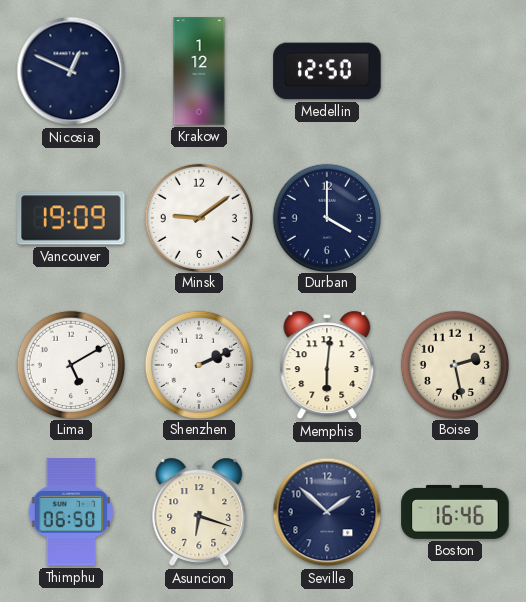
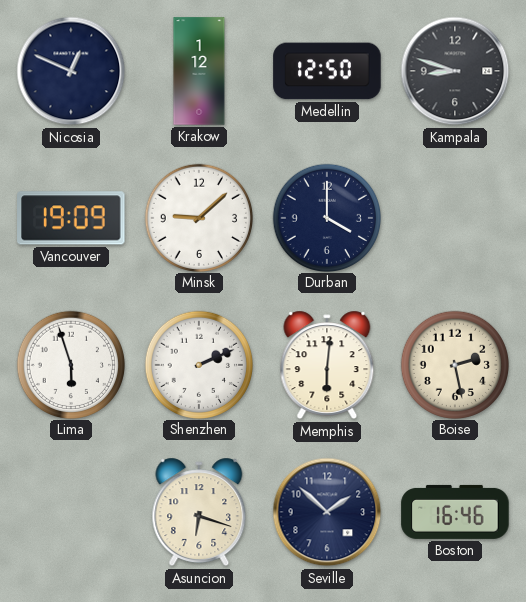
Kampala: none -> 8:48
Minsk: 9:09 -> 9:08
Lima: 5:10 -> 5:57
Thimphu: 06:50 -> none
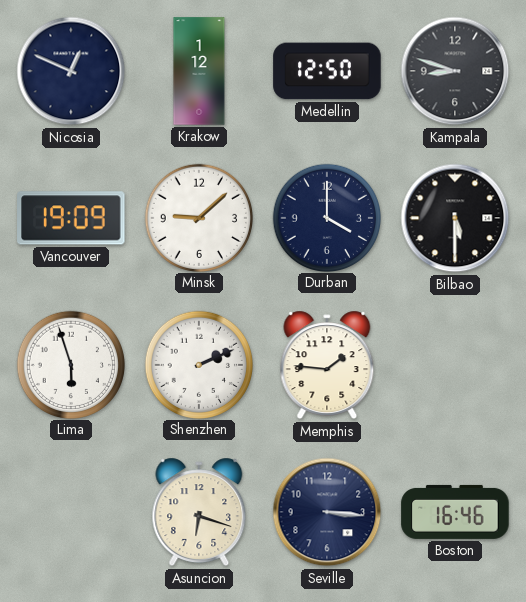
Bilbao: none -> 5:30
Memphis: 6:01 -> 1:46
Boise: 2:28 -> none
Seville: 1:52 -> 3:16
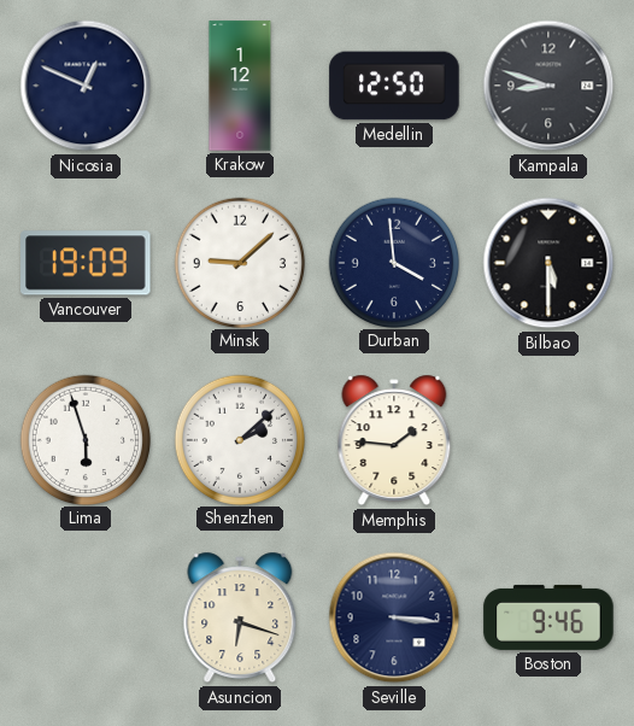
Durban: 4:00 -> 3:59
Shenzhen: 2:11 -> 2:08
Boston: 16:46 -> 9:46
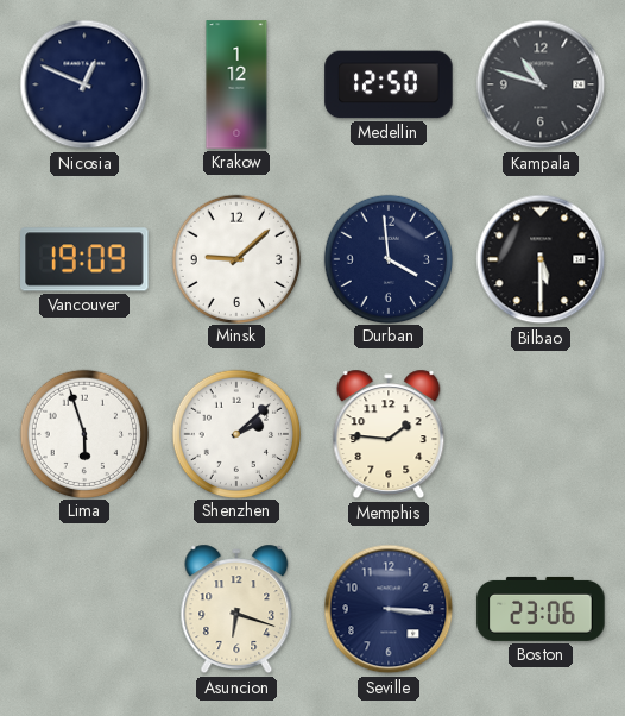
Kampala: 8:48 -> 10:48
Boston: 9:46 -> 23:06
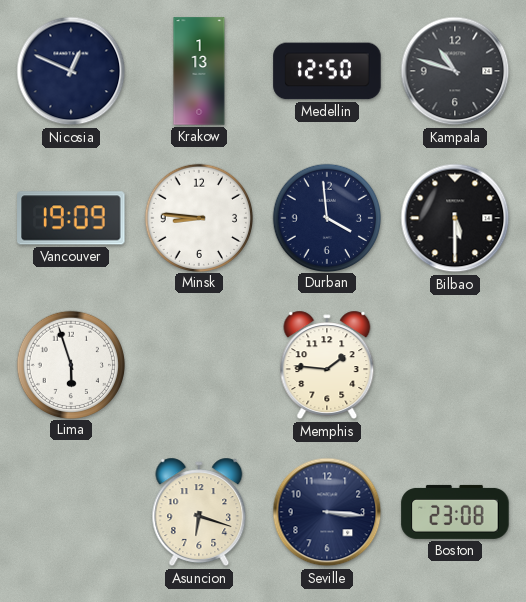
Krakow: 1:12 -> 1:13
Minsk: 9:08 -> 8:46
Shenzhen: 2:08 -> none
Boston: 23:06 -> 23:08
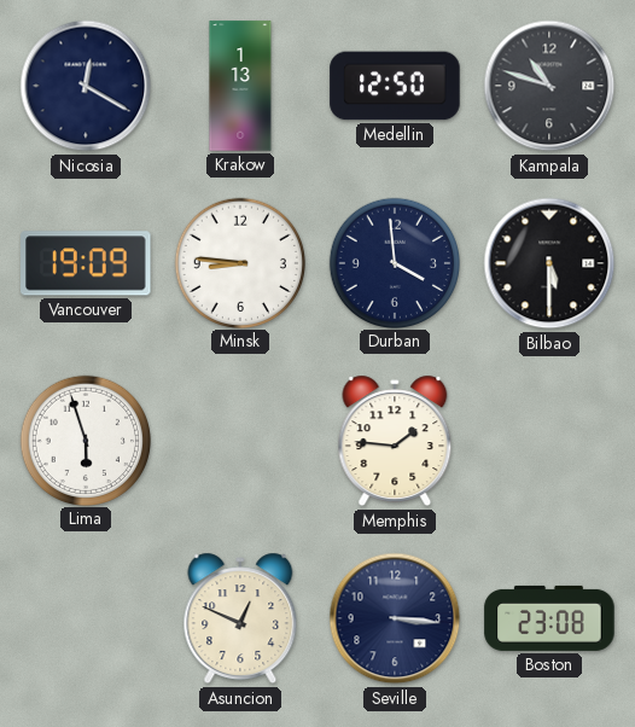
Nicosia: 12:49 -> 12:20
Asuncion: 6:18 -> 12:49
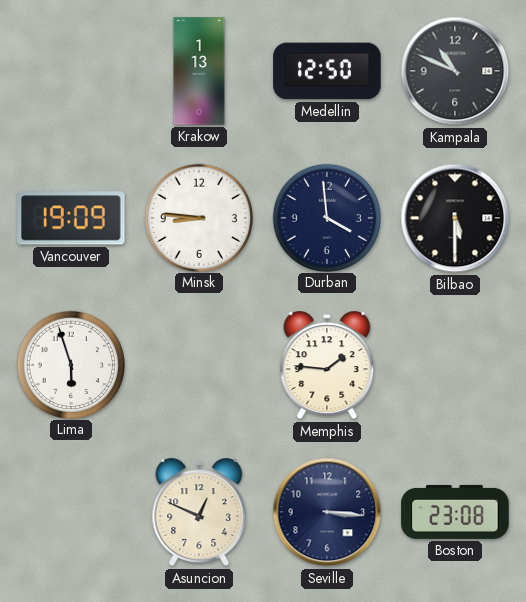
Nicosia: 12:20 -> none
Kampala: 10:48 -> 10:49
